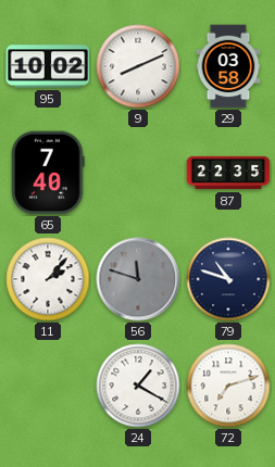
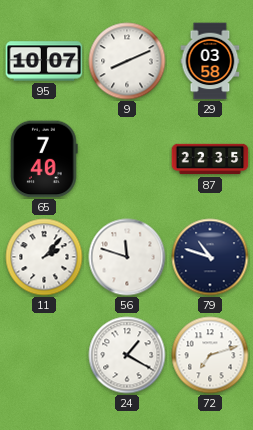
95: 10:02 -> 10:07
56 dial: grey -> white
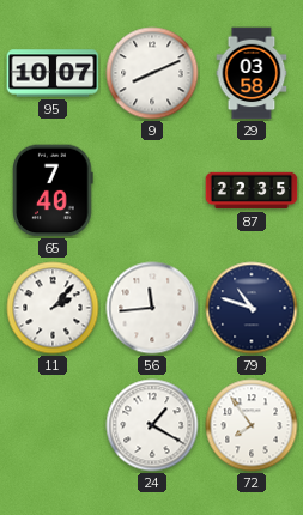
56: 11:48 -> 11:44
72: 7:12 -> 7:54
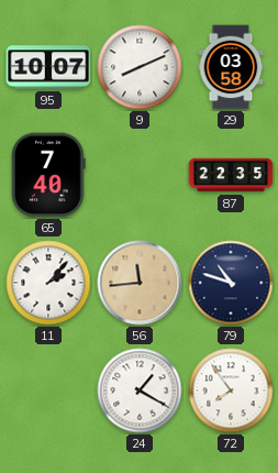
56 dial: white -> champagne
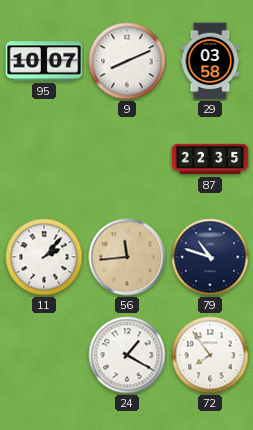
65: 7:40 -> none
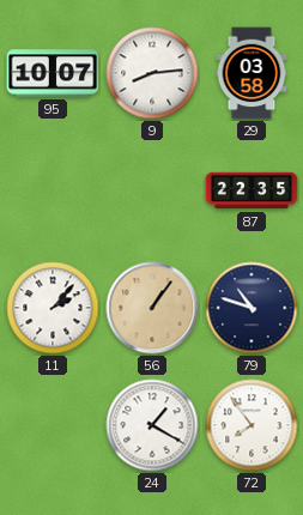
9: 8:11 -> 8:14
56: 11:44 -> 1:06
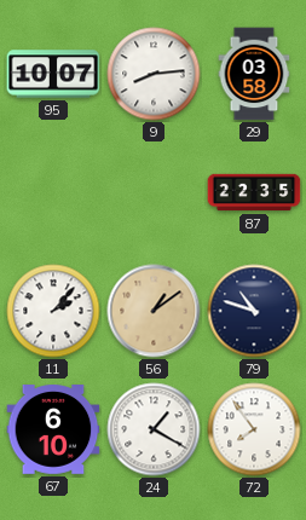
56: 1:06 -> 1:09
67: none -> 6:10
